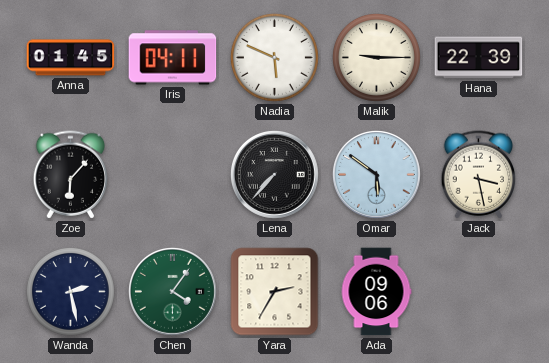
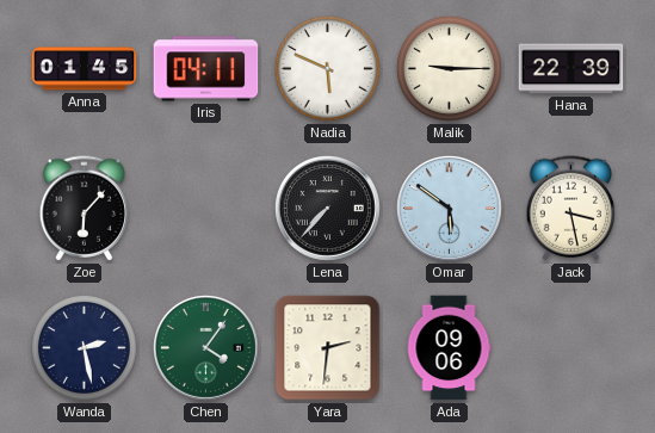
Yara: 2:35 -> 2:31
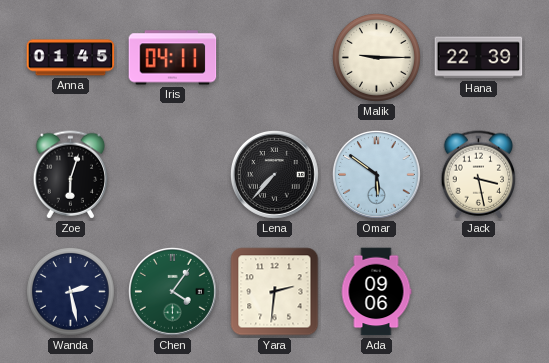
Nadia: 5:49 -> none
Zoe: 6:07 -> 6:03
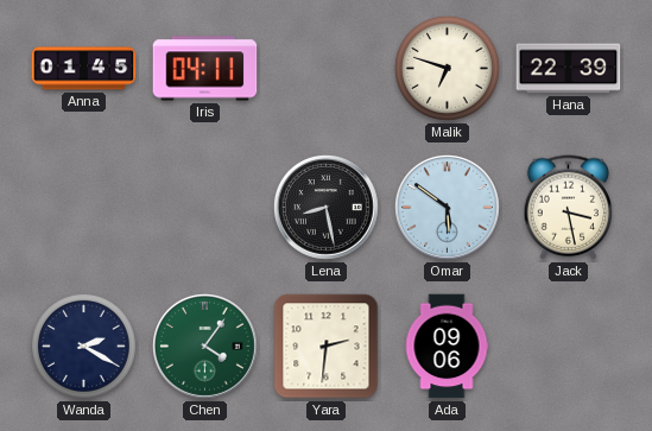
Malik: 9:15 -> 6:48
Zoe: 6:03 -> none
Lena: 7:37 -> 8:28
Wanda: 2:28 -> 2:20
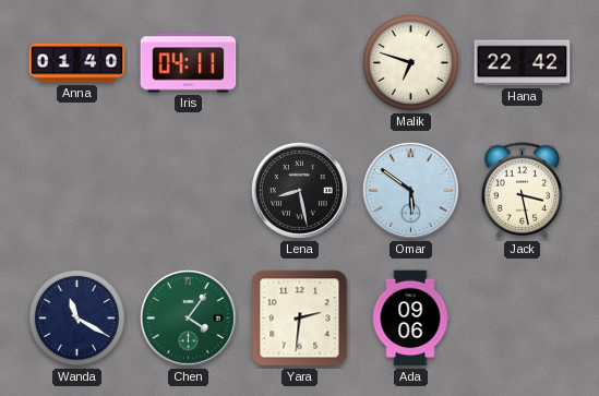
Anna: 01:45 -> 01:40
Hana: 22:39 -> 22:42
Wanda: 2:20 -> 11:20
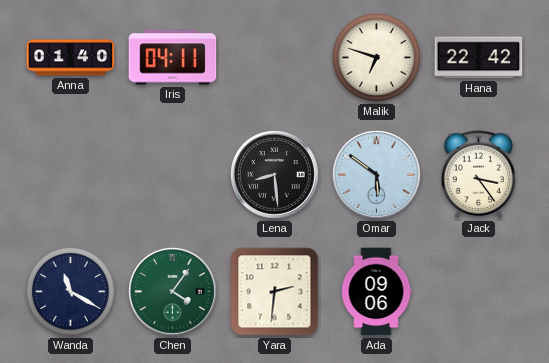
Lena: 8:28 -> 8:29
Jack: 3:28 -> 3:24
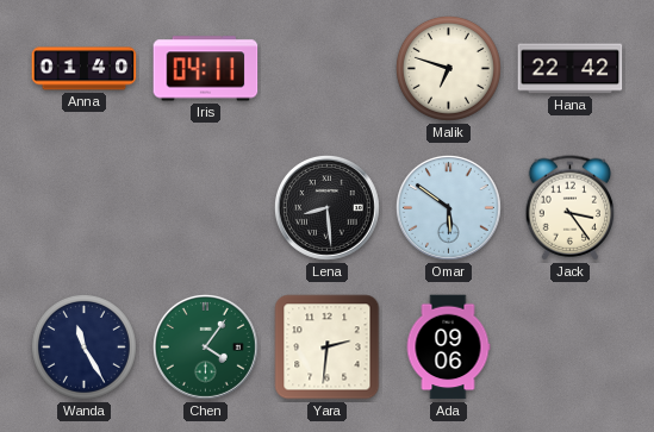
Wanda: 11:20 -> 11:25
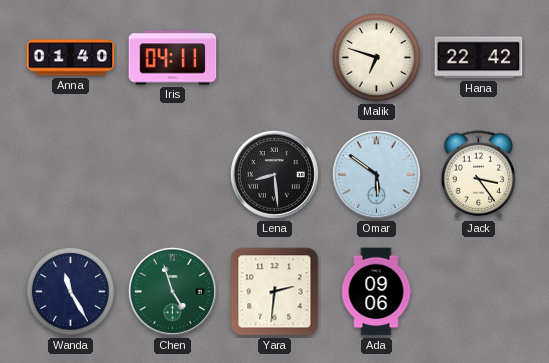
Chen: 4:06 -> 4:57
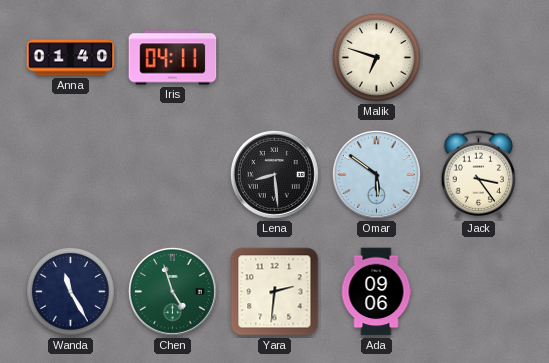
Hana: 22:42 -> none
